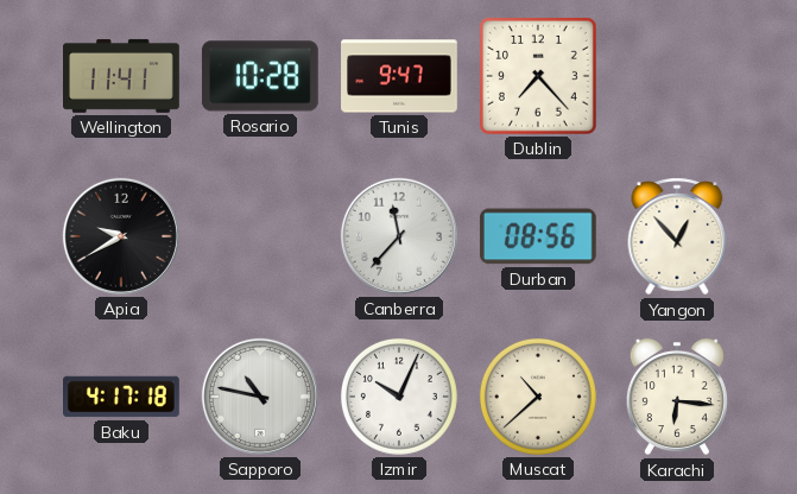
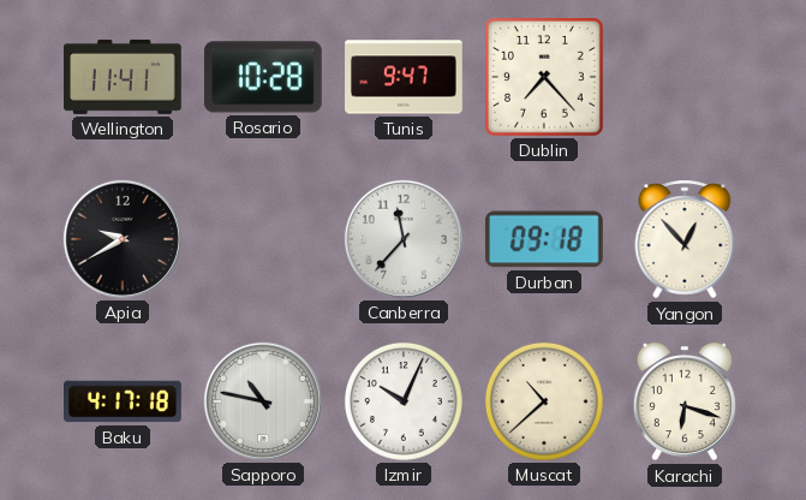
Durban: 08:56 -> 09:18
Karachi: 6:16 -> 6:18
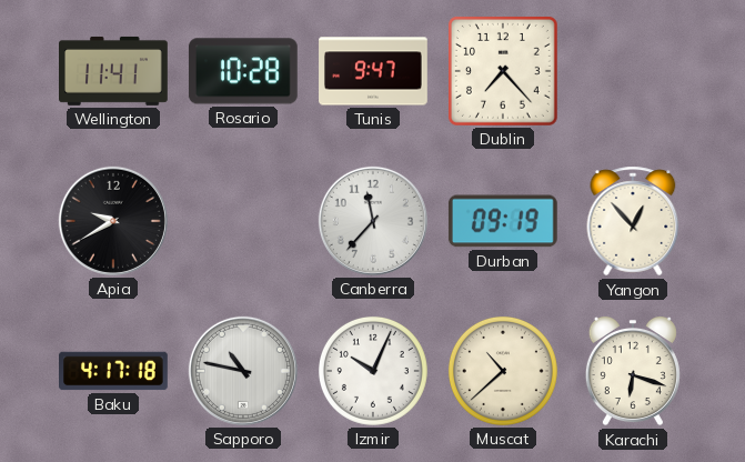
Durban: 09:18 -> 09:19
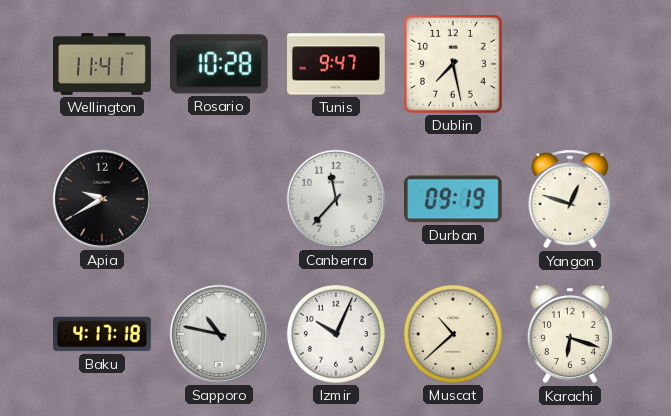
Dublin: 7:23 -> 7:28
Yangon: 12:53 -> 12:48
